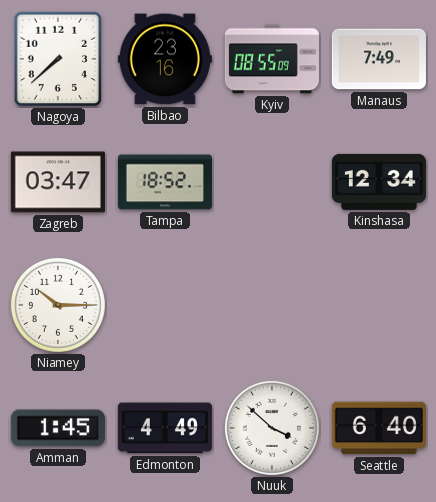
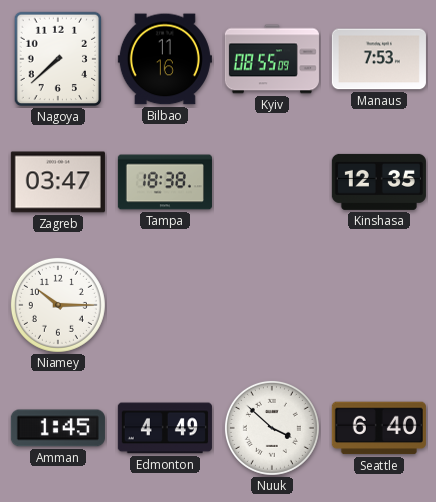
Bilbao: 23:16 -> 11:16
Manaus: 7:49 -> 7:53
Tampa: 18:52 -> 18:38
Kinshasa: 12:34 -> 12:35
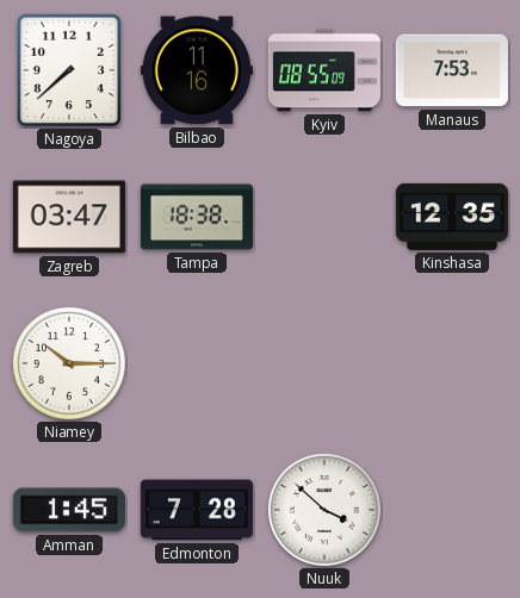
Edmonton: 4:49 -> 7:28
Seattle: 6:40 -> none
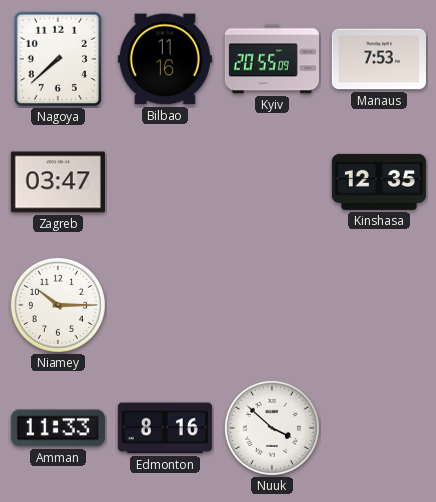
Kyiv: 08:55 -> 20:55
Tampa: 18:38 -> none
Amman: 1:45 -> 11:33
Edmonton: 7:28 -> 8:16
